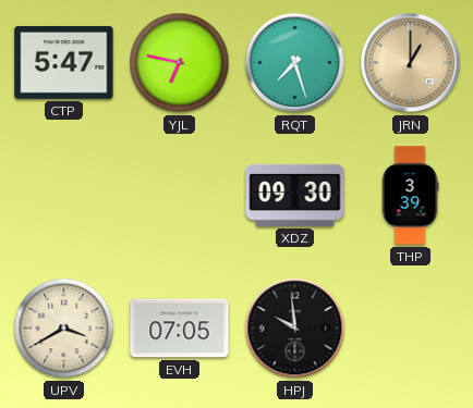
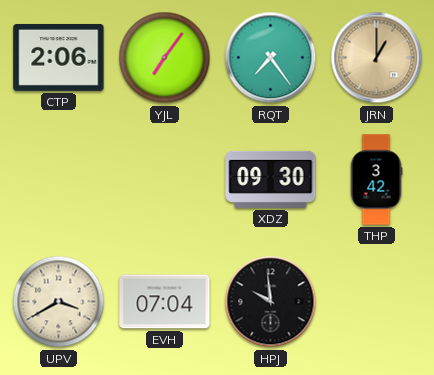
CTP: 5:47 -> 2:06
YJL: 6:47 -> 7:06
RQT: 7:27 -> 7:24
THP: 3:39 -> 3:42
EVH: 07:05 -> 07:04
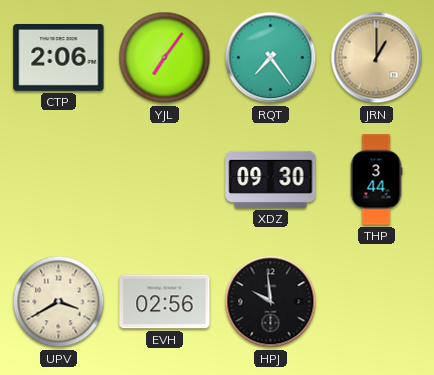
THP: 3:42 -> 3:44
EVH: 07:04 -> 02:56
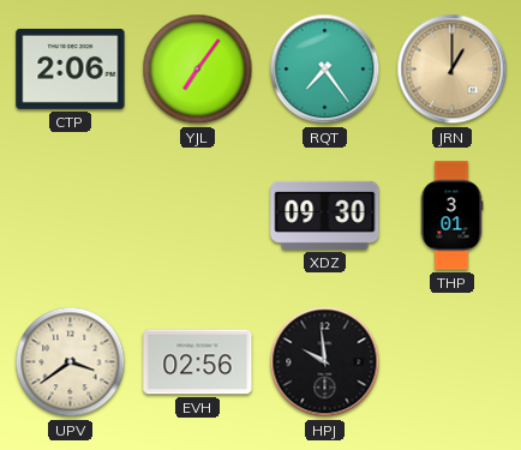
THP: 3:44 -> 3:01
UPV: 3:40 -> 3:39
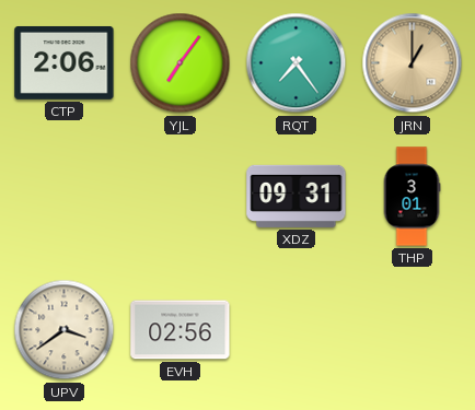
XDZ: 09:30 -> 09:31
HPJ: 9:59 -> none
